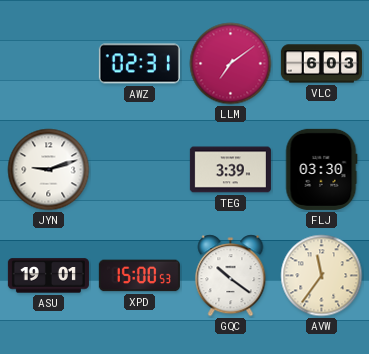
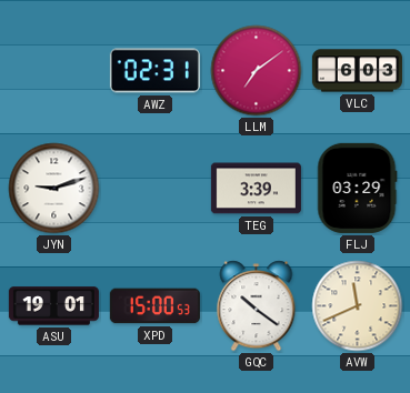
FLJ: 03:30 -> 03:29
AVW: 11:36 -> 11:41
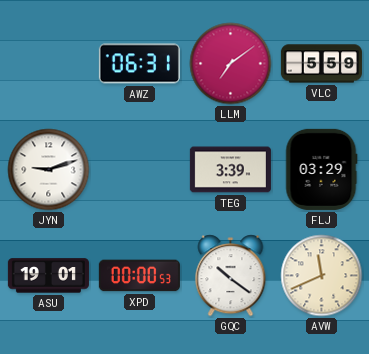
AWZ: 02:31 -> 06:31
VLC: 6:03 -> 5:59
XPD: 15:00 -> 00:00
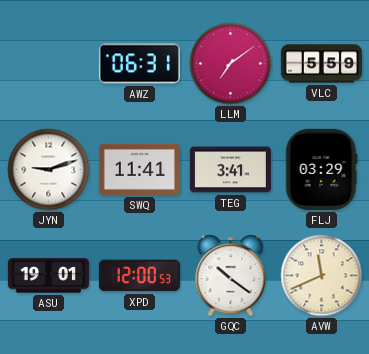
SWQ: none -> 11:41
TEG: 3:39 -> 3:41
XPD: 00:00 -> 12:00
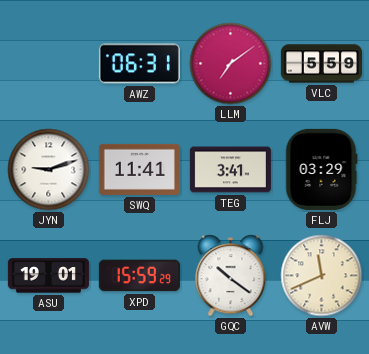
XPD: 12:00 -> 15:59
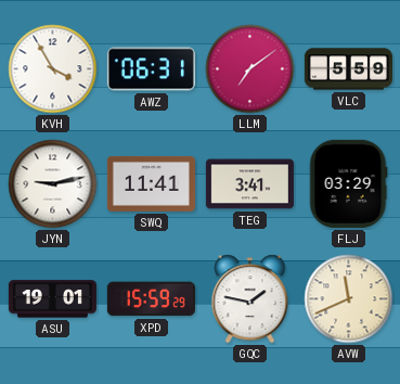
KVH: none -> 3:55
JYN: 9:12 -> 9:13
GQC: 10:21 -> 1:47
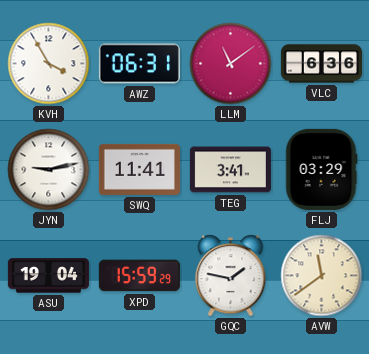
LLM: 7:09 -> 11:09
VLC: 5:59 -> 6:36
ASU: 19:01 -> 19:04
AVW: 11:41 -> 11:39
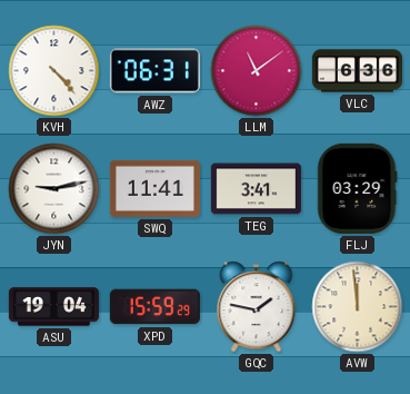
KVH: 3:55 -> 4:23
AVW: 11:39 -> 11:59
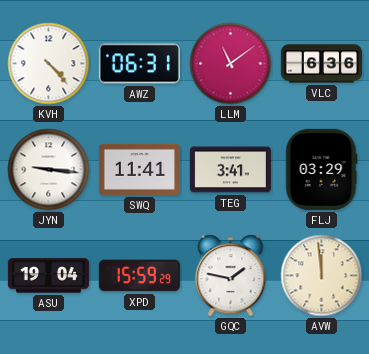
JYN: 9:13 -> 9:16
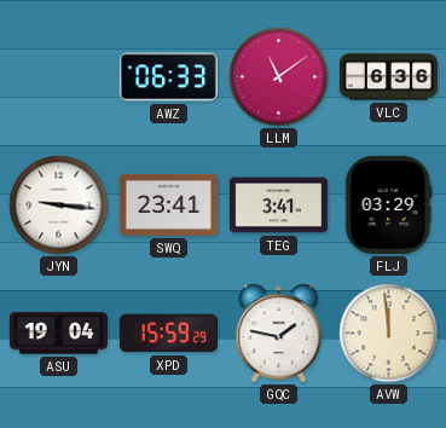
KVH: 4:23 -> none
AWZ: 06:31 -> 06:33
SWQ: 11:41 -> 23:41
